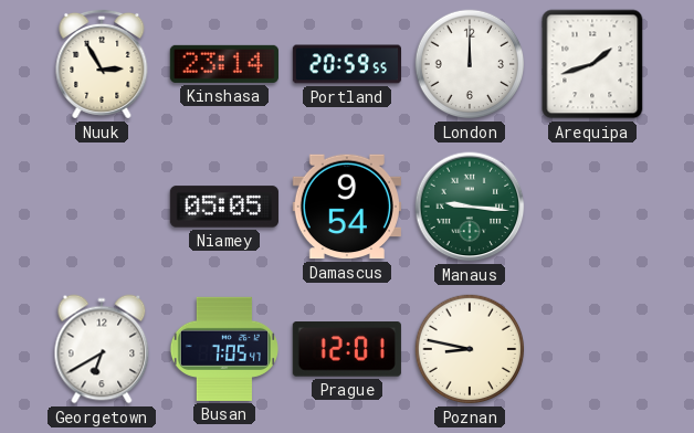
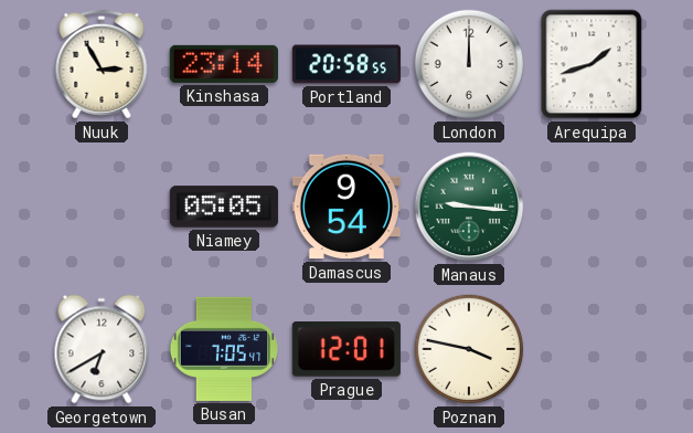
Portland: 20:59 -> 20:58
Poznan: 8:47 -> 3:47
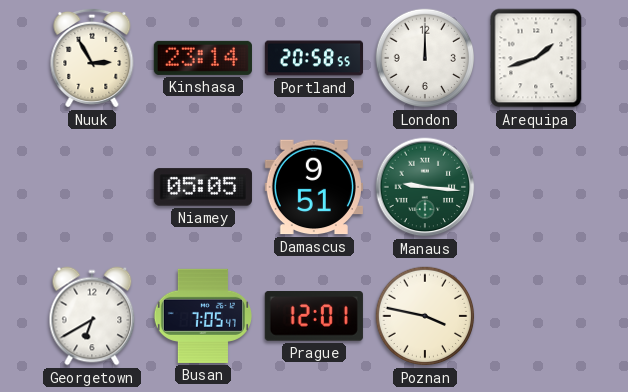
Damascus: 9:54 -> 9:51
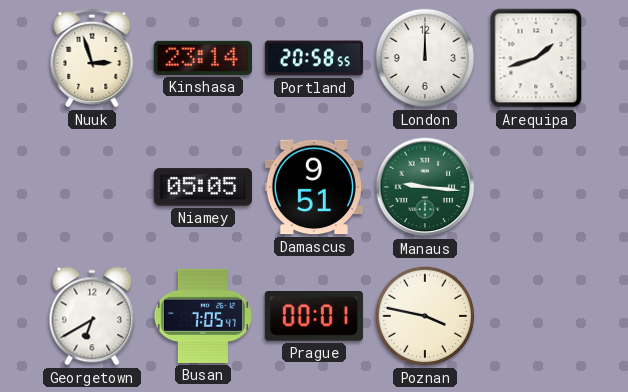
Nuuk: 2:55 -> 2:57
Prague: 12:01 -> 00:01
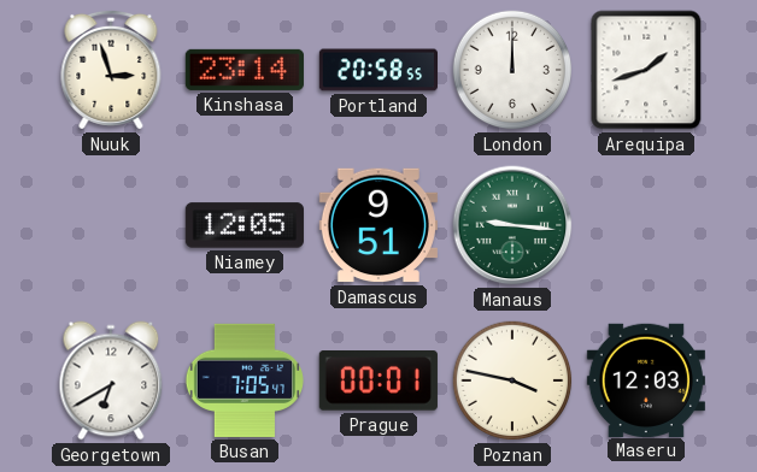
Niamey: 05:05 -> 12:05
Maseru: none -> 12:03
